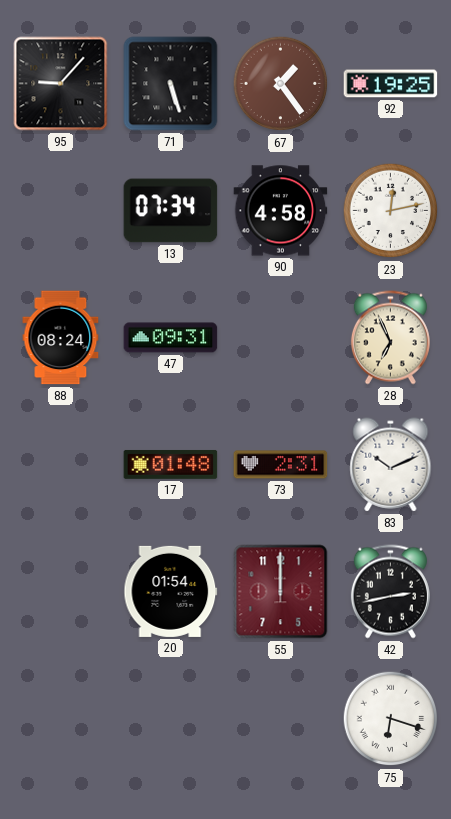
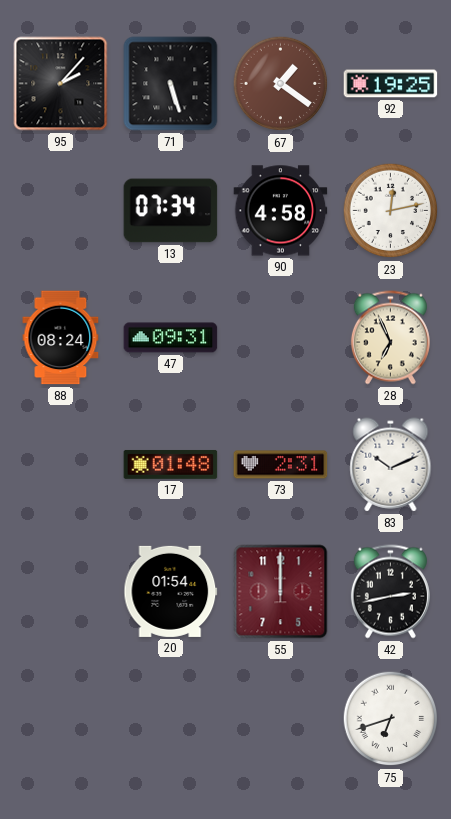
95: 9:07 -> 2:07
67: 1:24 -> 1:21
75: 6:18 -> 6:42
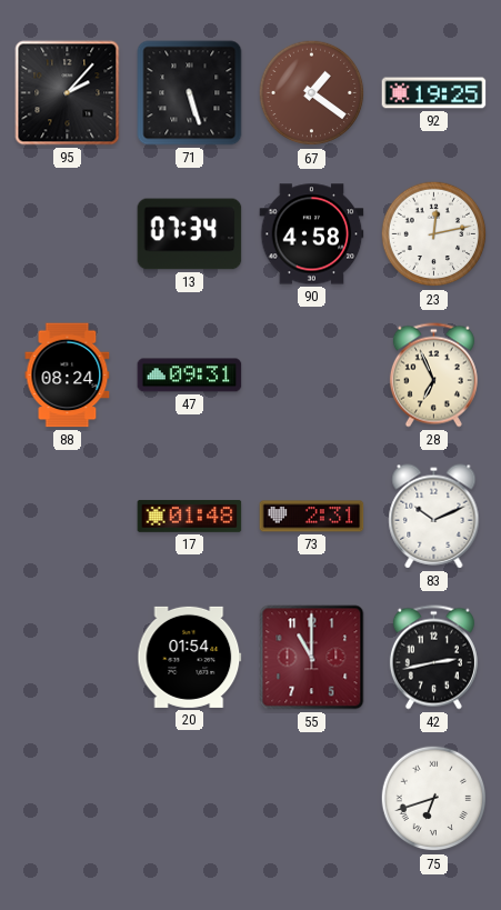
55: 12:00 -> 11:00
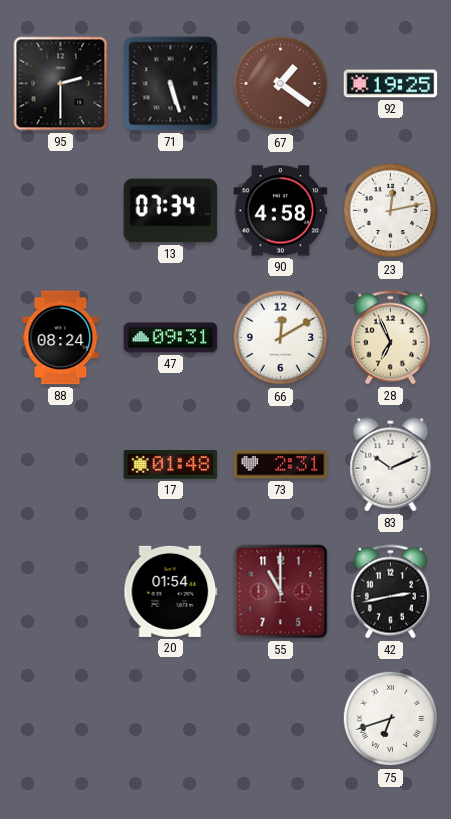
95: 2:07 -> 2:30
66: none -> 12:10
